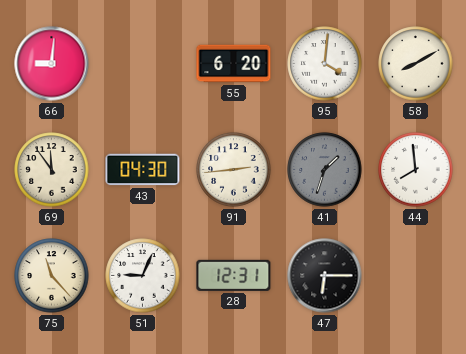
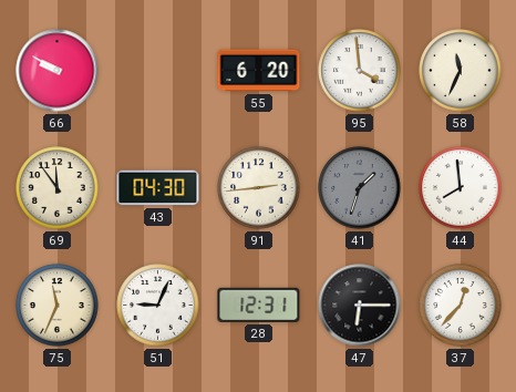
66: 9:01 -> 9:50
95: 4:01 -> 3:59
58: 8:10 -> 11:34
75: 11:23 -> 11:34
37: none -> 12:37
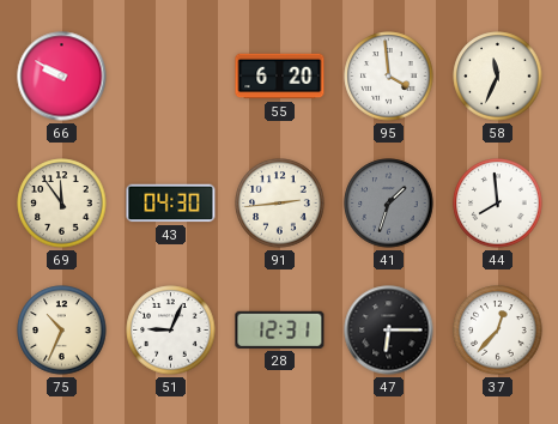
75: 11:34 -> 10:34
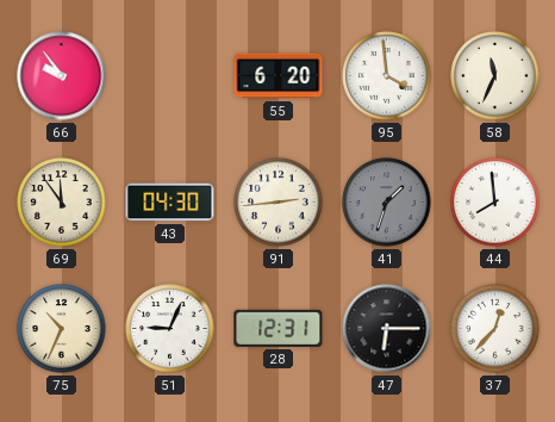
66: 9:50 -> 9:54
